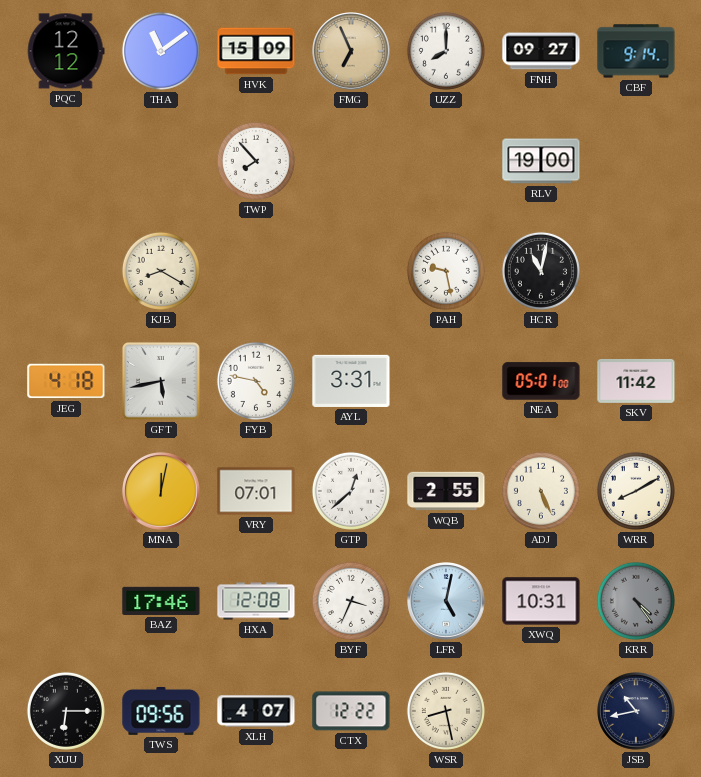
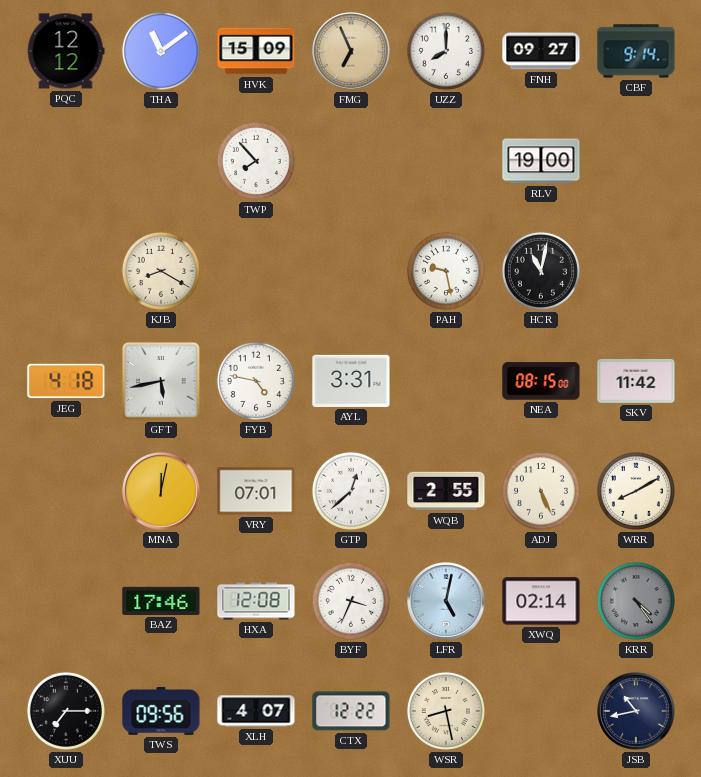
NEA: 05:01 -> 08:15
XWQ: 10:31 -> 02:14
XUU: 6:15 -> 7:15
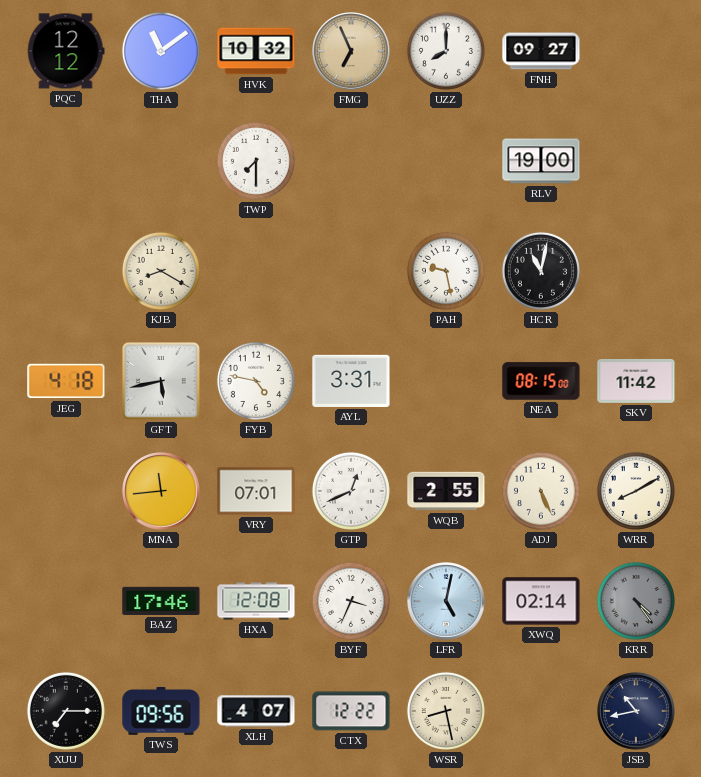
HVK: 15:09 -> 10:32
CBF: 9:14 -> none
TWP: 7:53 -> 7:30
MNA: 12:02 -> 11:44
GTP: 12:38 -> 12:41
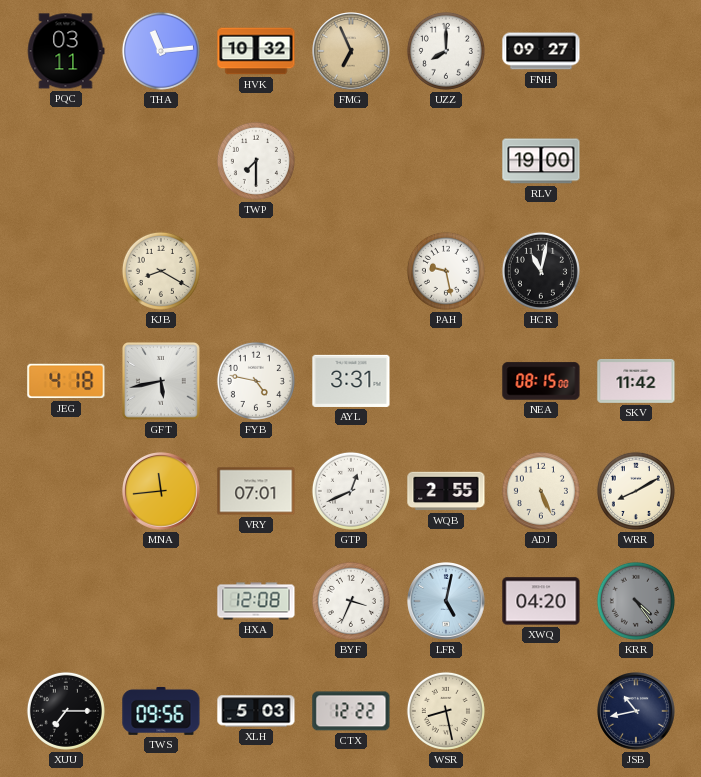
PQC: 12:12 -> 03:11
THA: 11:09 -> 11:14
BAZ: 17:46 -> none
XWQ: 02:14 -> 04:20
XLH: 4:07 -> 5:03
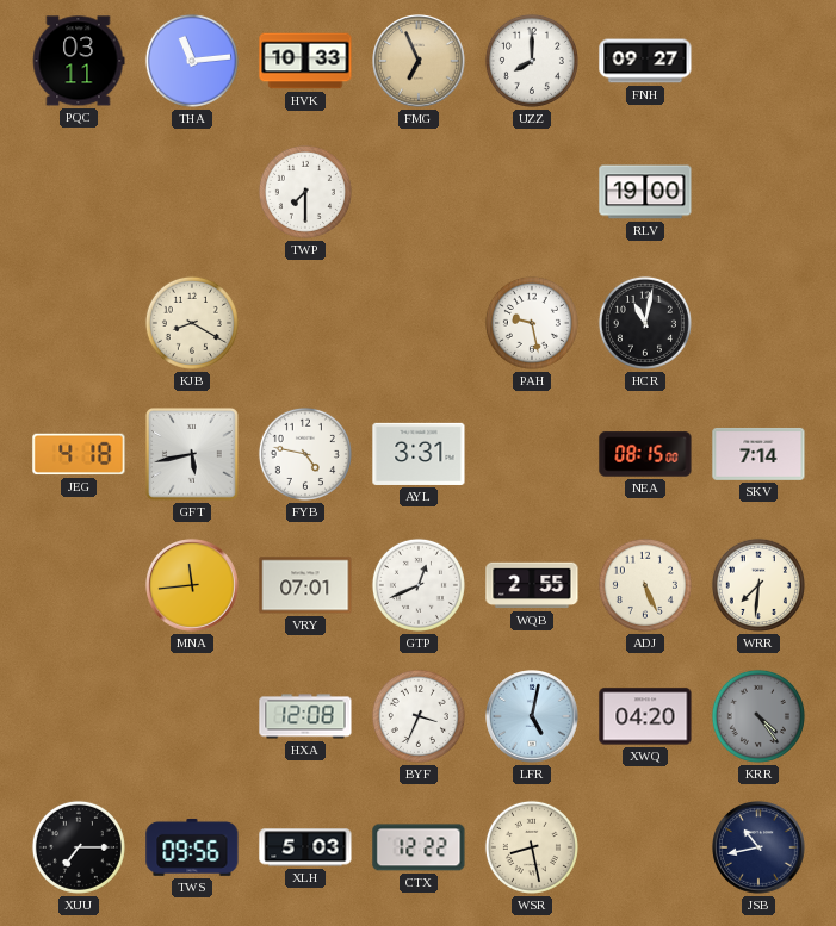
HVK: 10:32 -> 10:33
SKV: 11:42 -> 7:14
WRR: 8:10 -> 7:31
